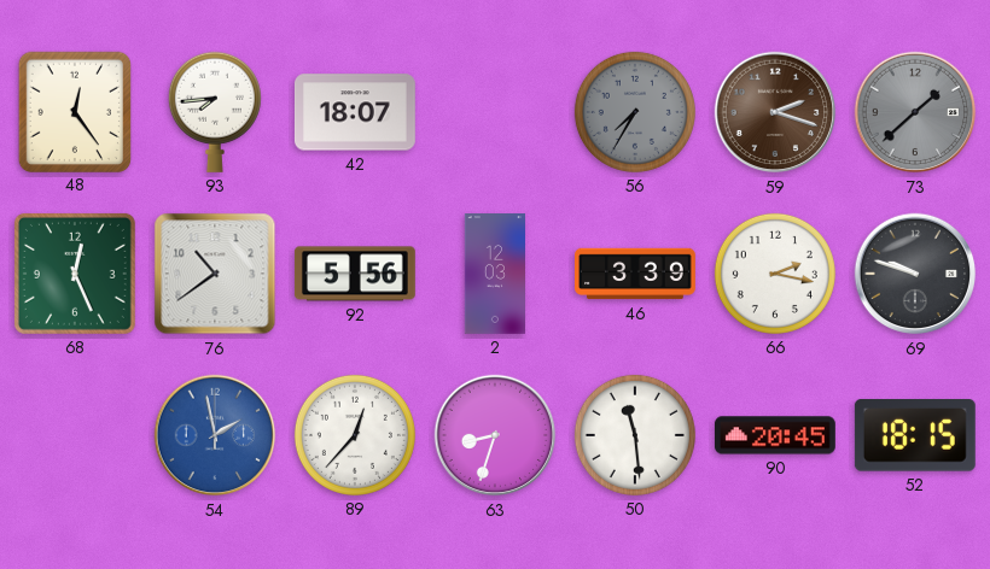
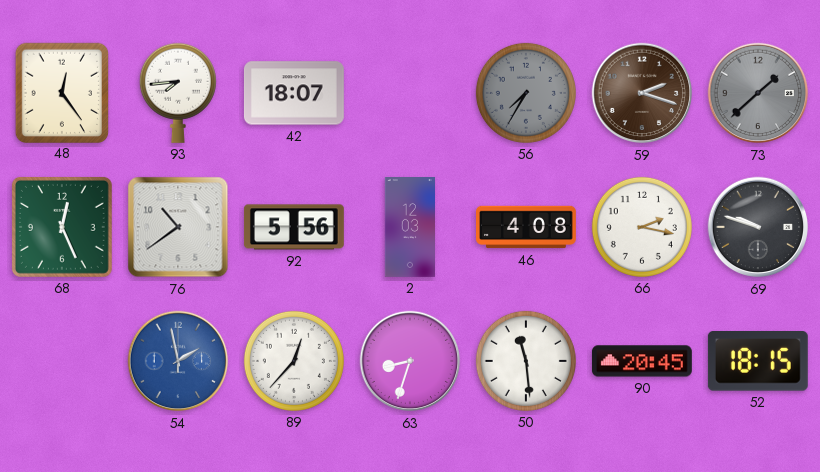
46: 3:39 -> 4:08
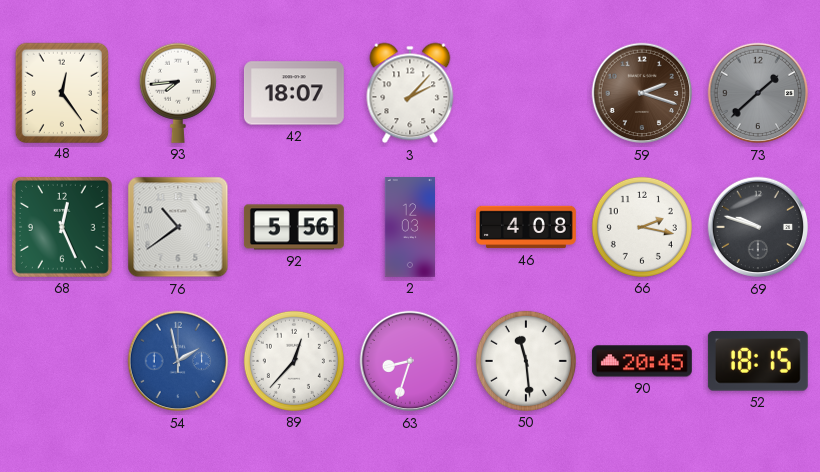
3: none -> 2:07
56: 7:35 -> none
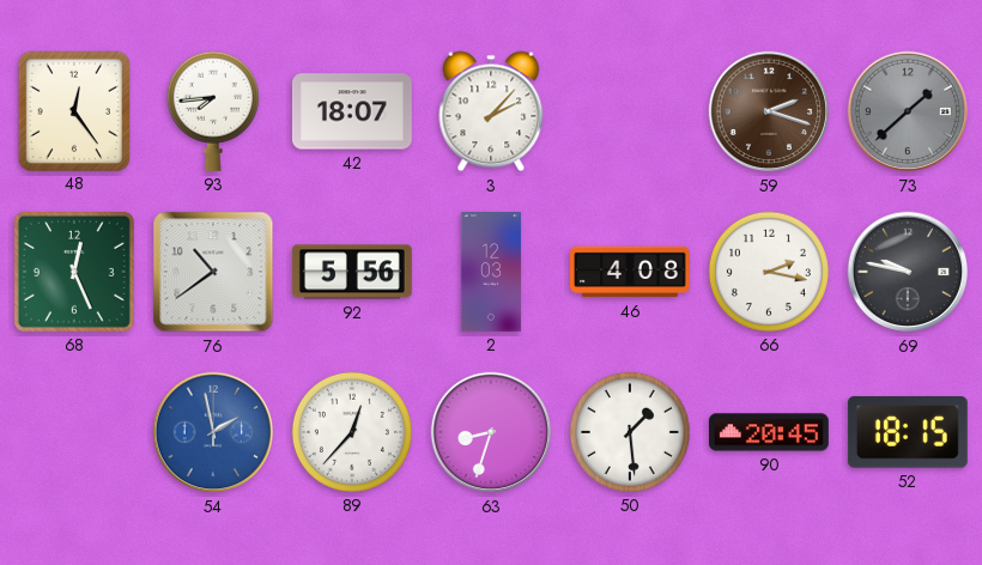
69: 9:48 -> 9:47
50: 11:29 -> 1:29
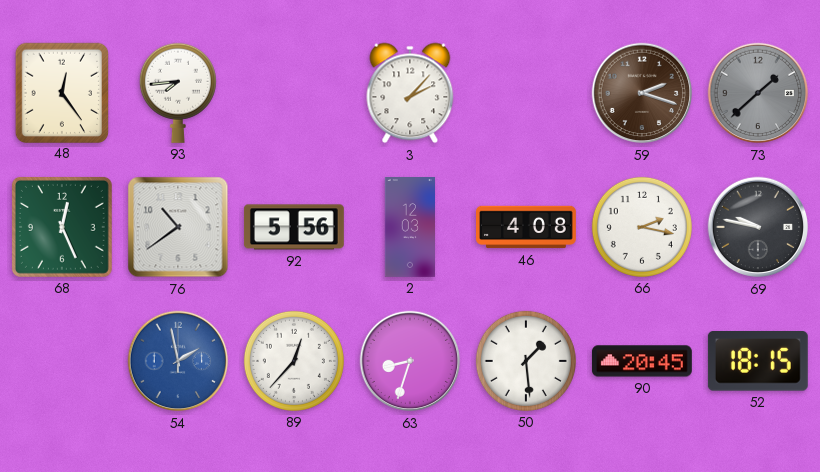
42: 18:07 -> none
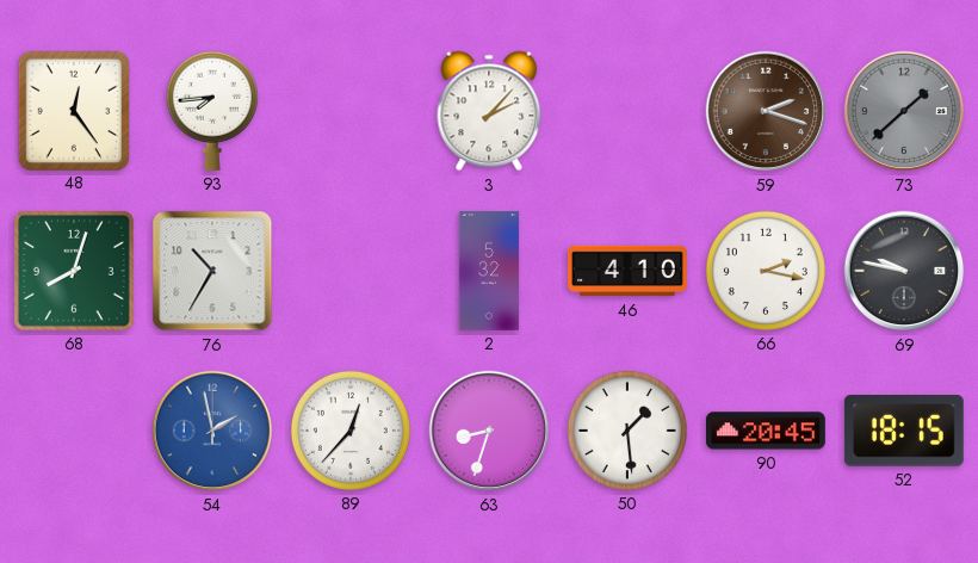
68: 12:26 -> 8:03
76: 10:39 -> 10:35
92: 5:56 -> none
2: 12:03 -> 5:32
46: 4:08 -> 4:10
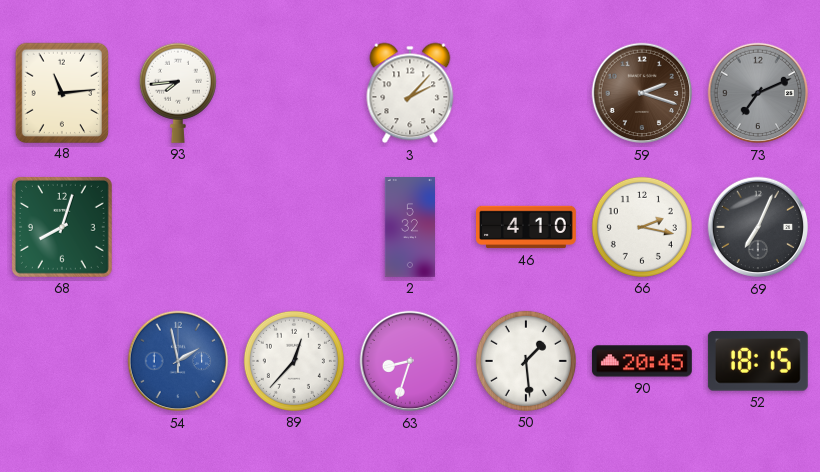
48: 12:24 -> 11:14
73: 1:38 -> 7:11
76: 10:35 -> none
69: 9:47 -> 7:04
